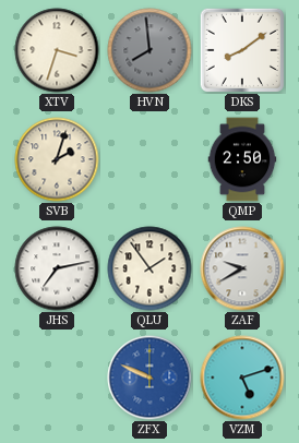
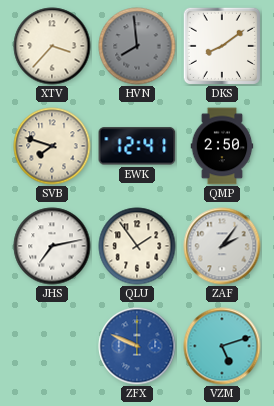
XTV: 3:33 -> 3:37
SVB: 2:03 -> 7:48
EWK: none -> 12:41
ZAF: 9:40 -> 2:06
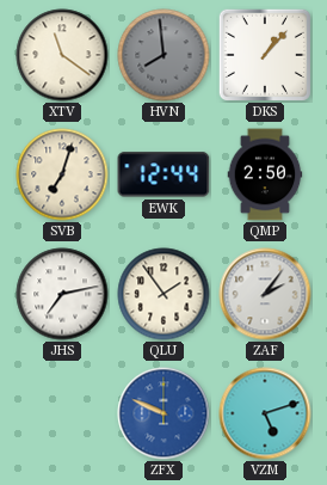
XTV: 3:37 -> 11:21
DKS: 8:09 -> 1:07
SVB: 7:48 -> 7:03
EWK: 12:41 -> 12:44
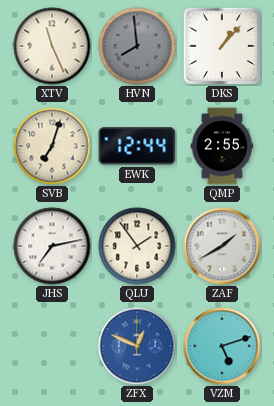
XTV: 11:21 -> 11:26
QMP: 2:50 -> 2:55
ZAF: 2:06 -> 1:40
ZFX: 9:49 -> 12:49
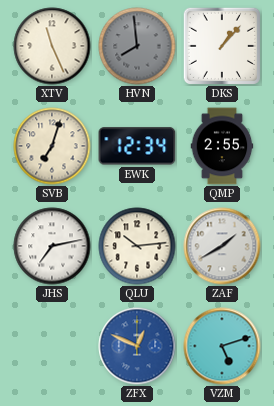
EWK: 12:44 -> 12:34
QLU: 1:54 -> 10:14
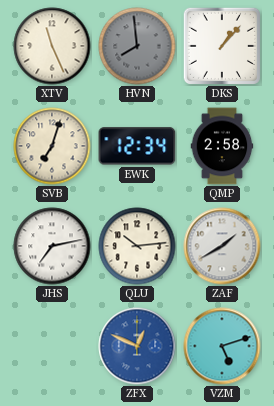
QMP: 2:55 -> 2:58
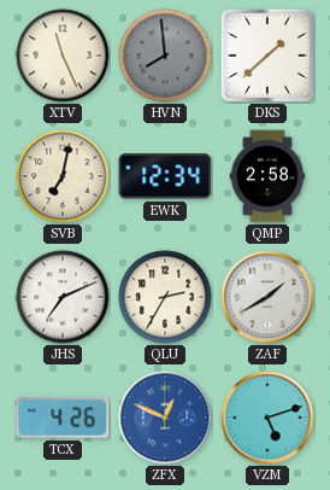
DKS: 1:07 -> 1:38
SVB: 7:03 -> 7:02
JHS: 7:13 -> 7:11
QLU: 10:14 -> 2:35
TCX: none -> 4:26
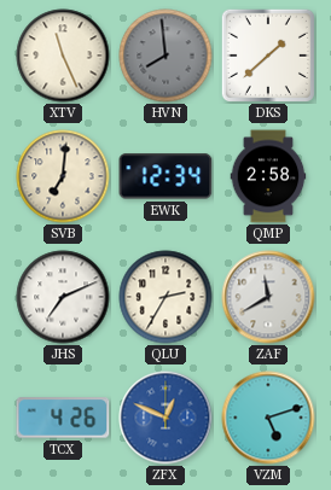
SVB: 7:02 -> 7:01
ZAF: 1:40 -> 11:40
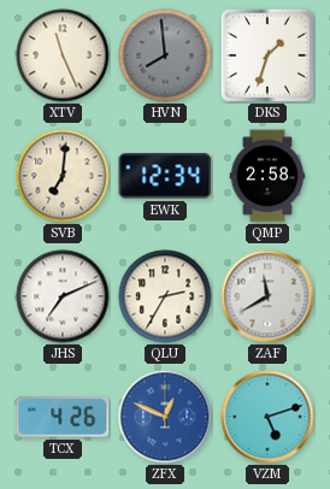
DKS: 1:38 -> 1:33
